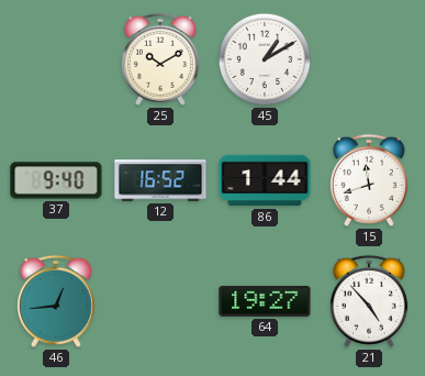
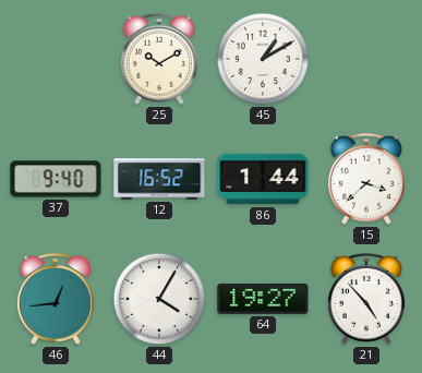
15: 11:42 -> 3:38
44: none -> 4:05
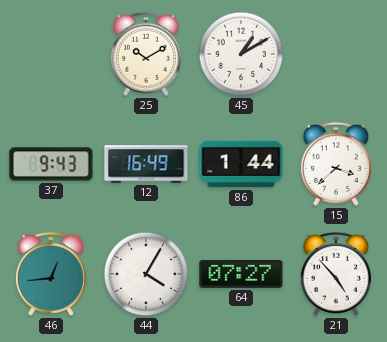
37: 9:40 -> 9:43
12: 16:52 -> 16:49
64: 19:27 -> 07:27
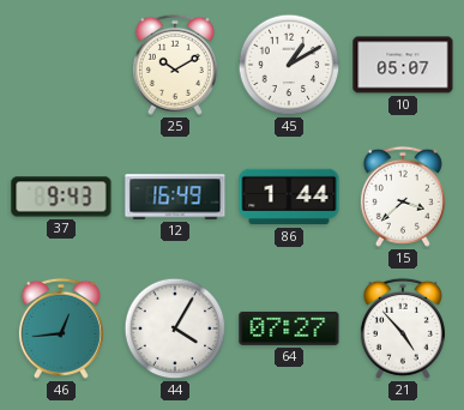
10: none -> 05:07
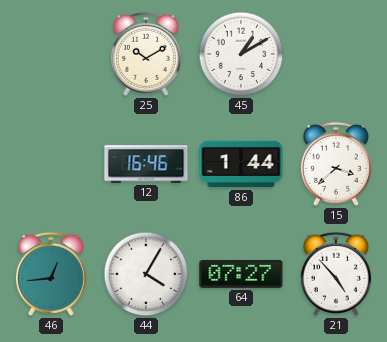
10: 05:07 -> none
37: 9:43 -> none
12: 16:49 -> 16:46
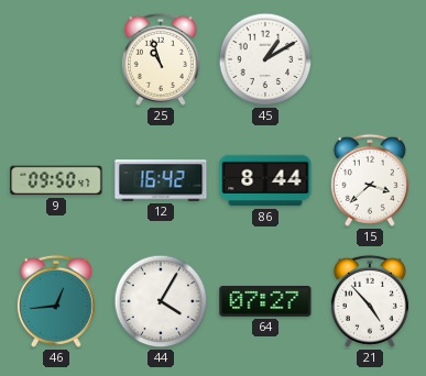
25: 10:10 -> 10:57
9: none -> 09:50
12: 16:46 -> 16:42
86: 1:44 -> 8:44
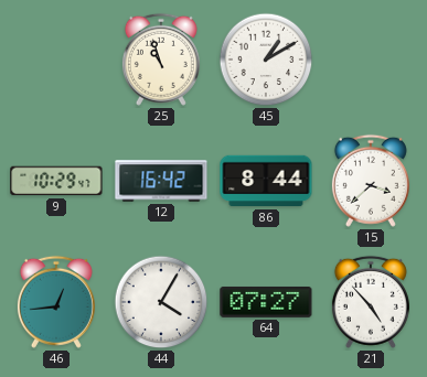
9: 09:50 -> 10:29
